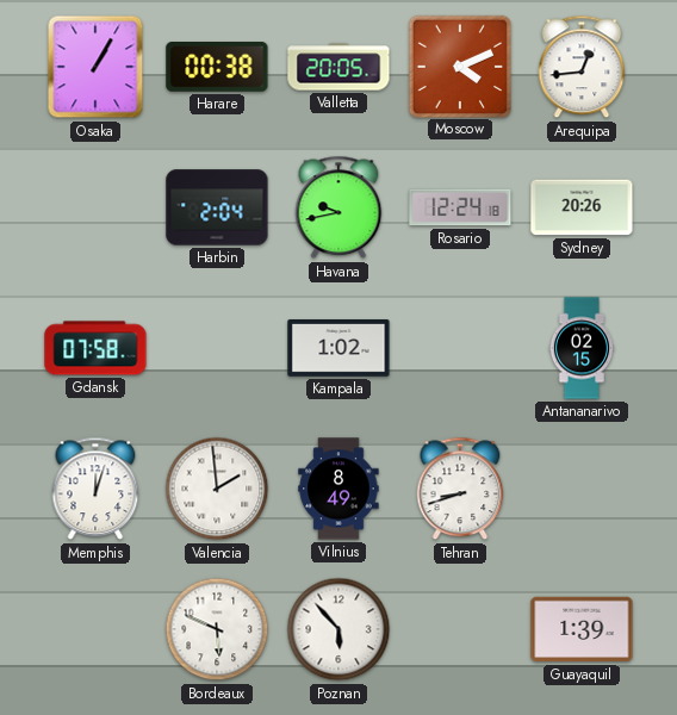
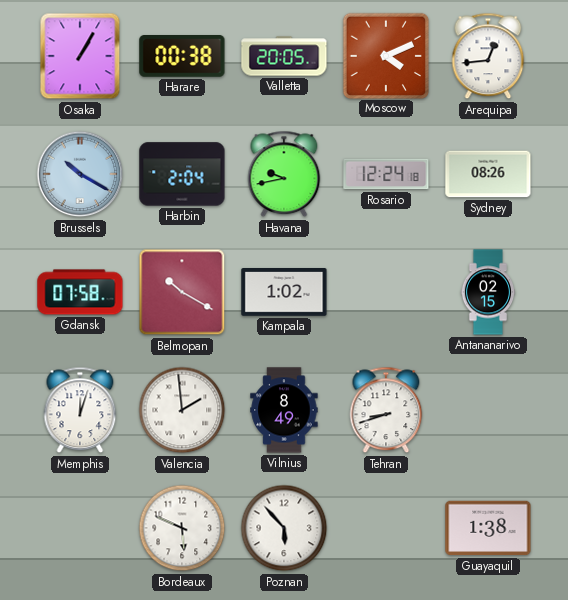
Brussels: none -> 10:20
Sydney: 20:26 -> 08:26
Belmopan: none -> 10:20
Guayaquil: 1:39 -> 1:38
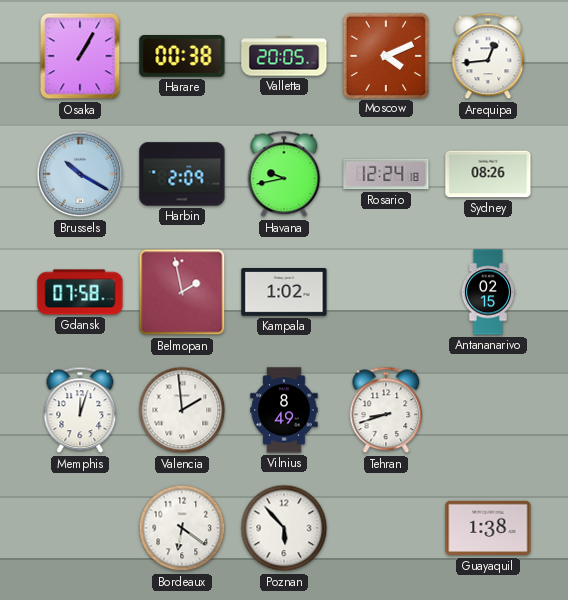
Harbin: 2:04 -> 2:09
Belmopan: 10:20 -> 1:58
Bordeaux: 5:49 -> 6:21
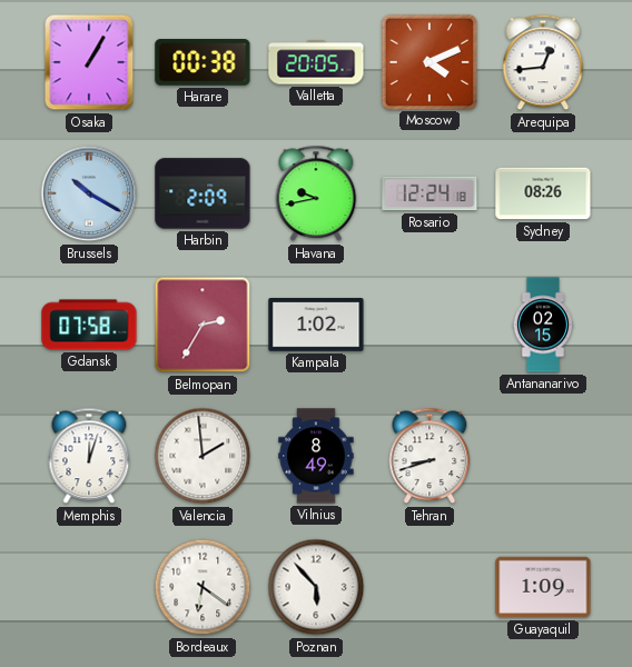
Belmopan: 1:58 -> 2:35
Guayaquil: 1:38 -> 1:09
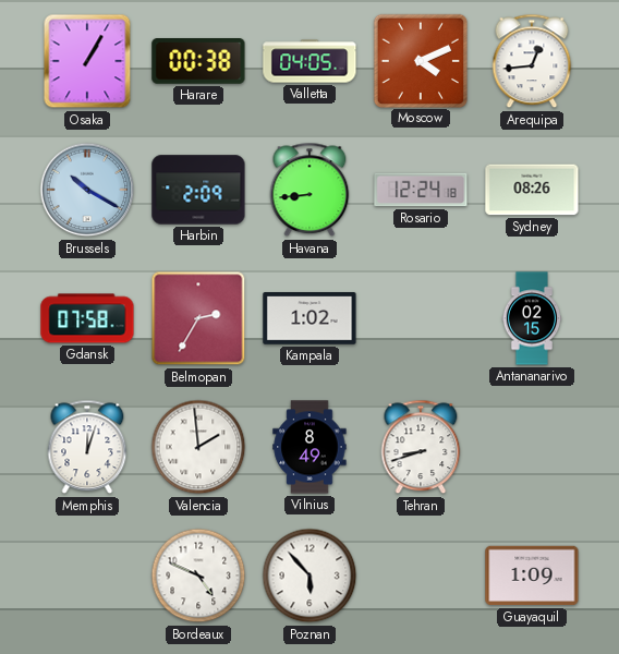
Valletta: 20:05 -> 04:05
Havana: 9:43 -> 8:44
Bordeaux: 6:21 -> 4:49
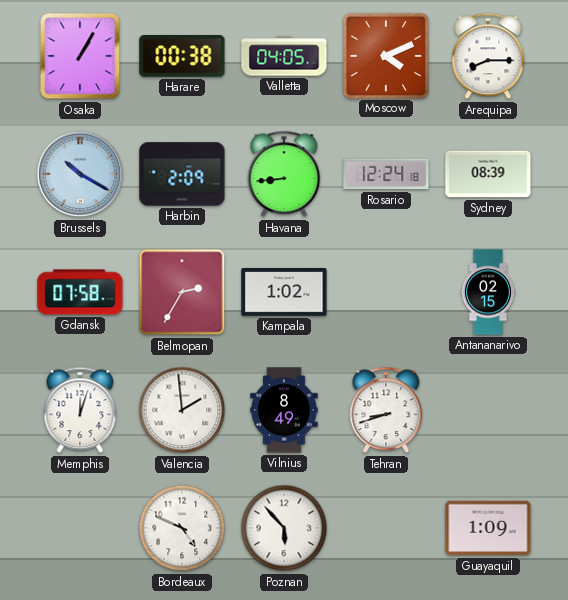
Arequipa: 12:44 -> 8:15
Sydney: 08:26 -> 08:39
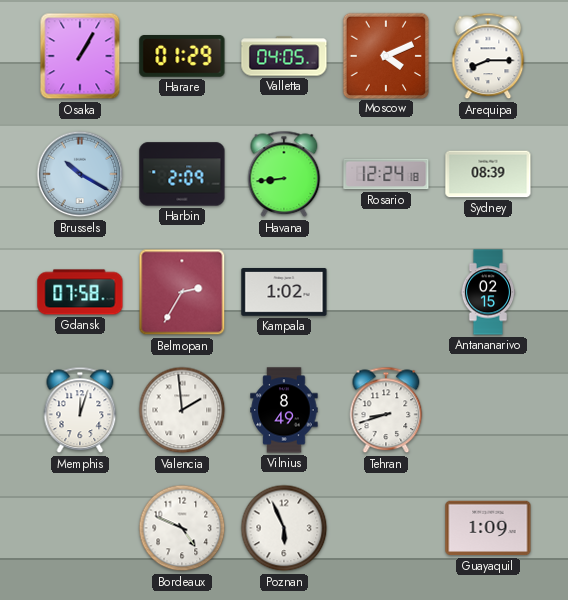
Harare: 00:38 -> 01:29
Poznan: 5:53 -> 5:56
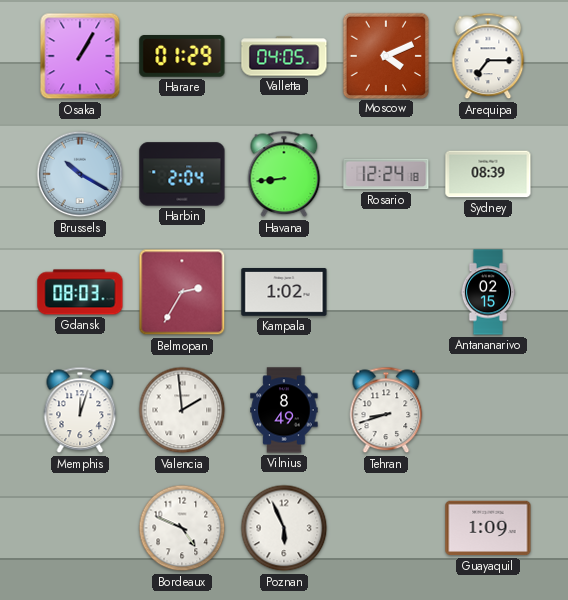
Arequipa: 8:15 -> 7:15
Harbin: 2:09 -> 2:04
Gdansk: 07:58 -> 08:03
